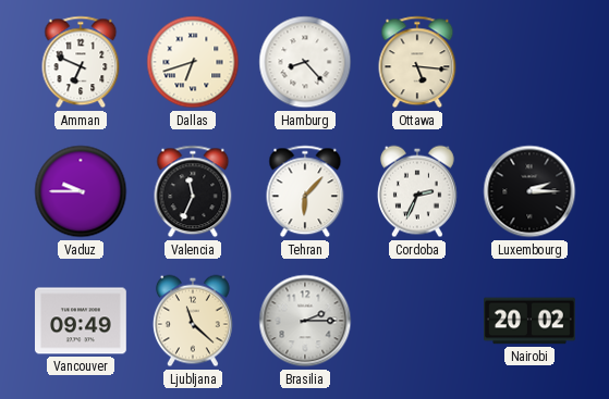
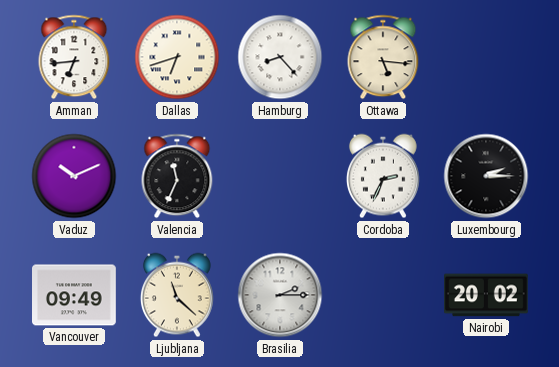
Amman: 6:49 -> 6:44
Vaduz: 9:45 -> 10:11
Tehran: 6:07 -> none
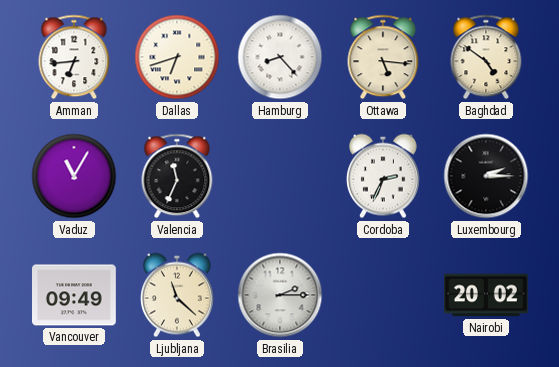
Baghdad: none -> 4:51
Vaduz: 10:11 -> 11:05
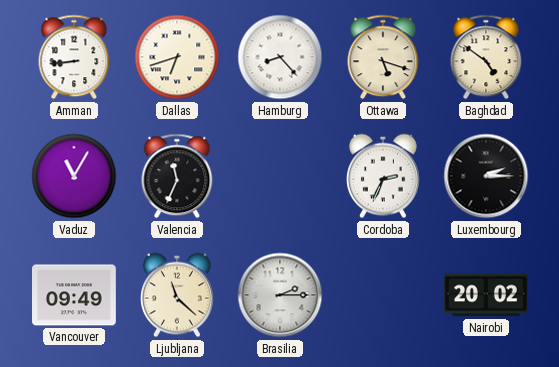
Amman: 6:44 -> 8:44
Ottawa: 5:16 -> 5:18
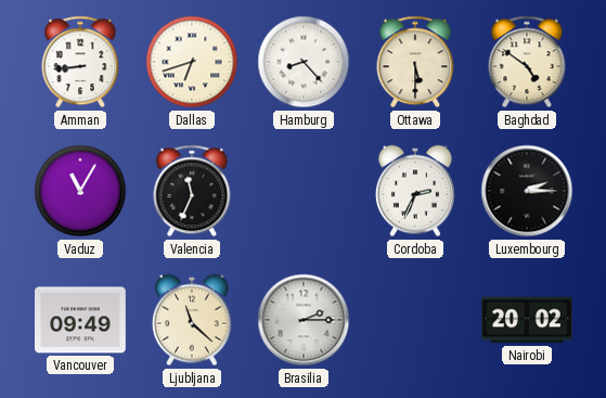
Ottawa: 5:18 -> 5:30
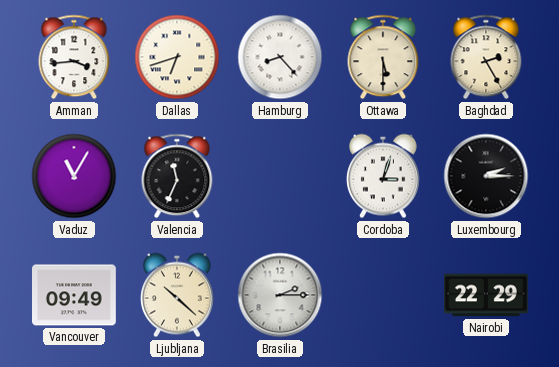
Amman: 8:44 -> 3:44
Baghdad: 4:51 -> 2:25
Cordoba: 2:34 -> 3:03
Ljubljana: 11:22 -> 10:22
Nairobi: 20:02 -> 22:29
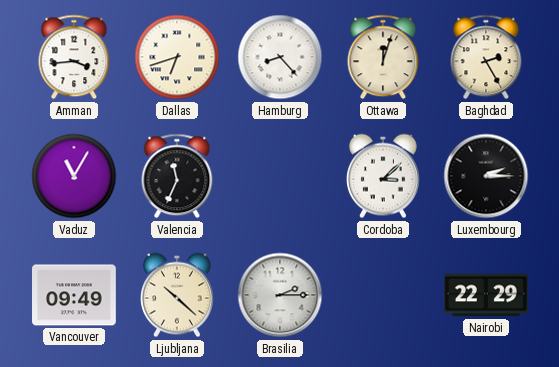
Ottawa: 5:30 -> 12:03
Cordoba: 3:03 -> 3:08
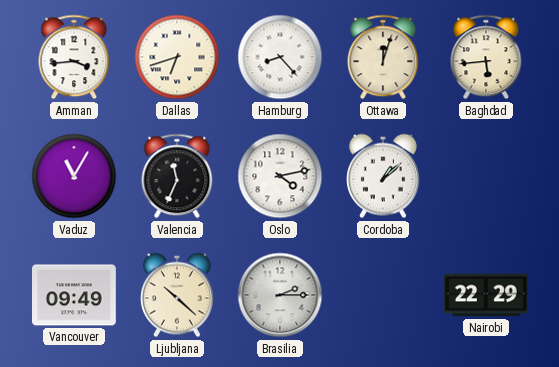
Baghdad: 2:25 -> 5:44
Oslo: none -> 4:13
Cordoba: 3:08 -> 1:08
Luxembourg: 2:15 -> none
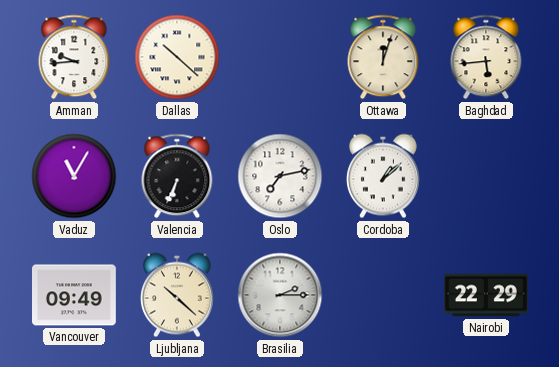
Amman: 3:44 -> 9:44
Dallas: 6:42 -> 10:22
Hamburg: 8:23 -> none
Valencia: 11:34 -> 6:34
Oslo: 4:13 -> 7:13
